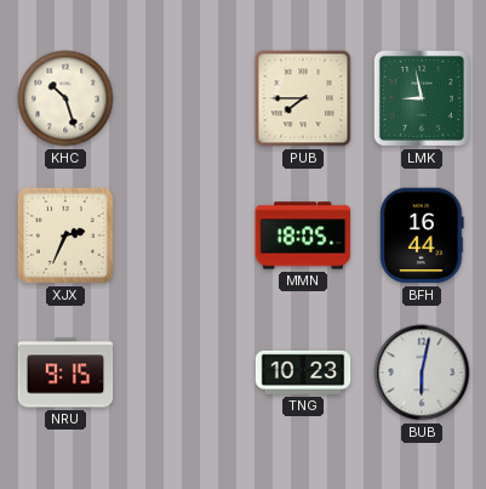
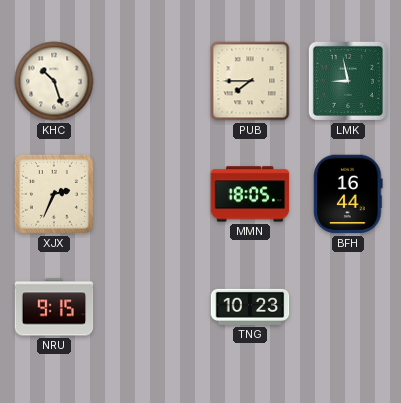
BUB: 6:02 -> none
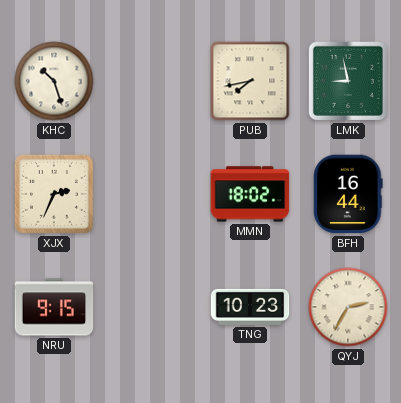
PUB: 7:45 -> 7:43
MMN: 18:05 -> 18:02
QYJ: none -> 2:35
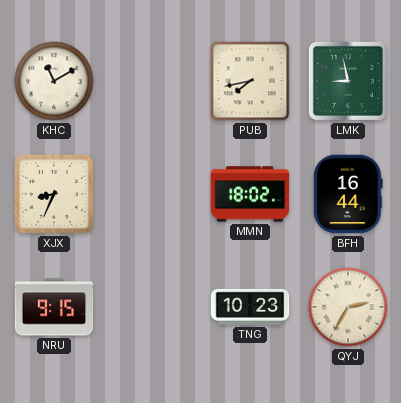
KHC: 10:27 -> 11:10
XJX: 2:34 -> 8:34
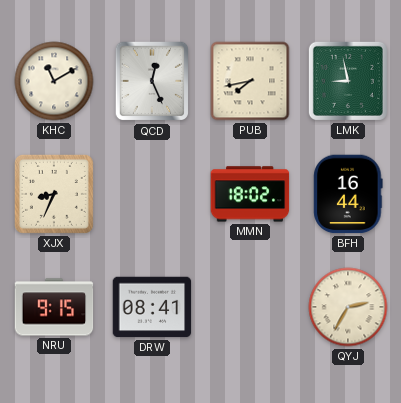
QCD: none -> 12:26
DRW: none -> 08:41
TNG: 10:23 -> none
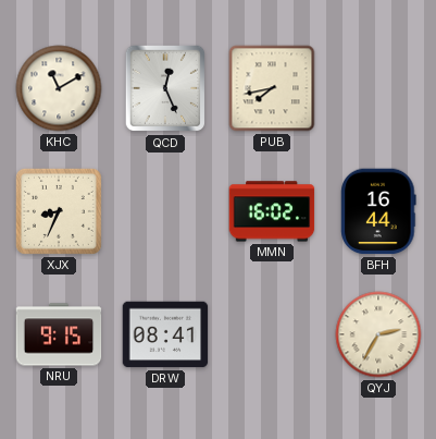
LMK: 8:58 -> none
MMN: 18:02 -> 16:02
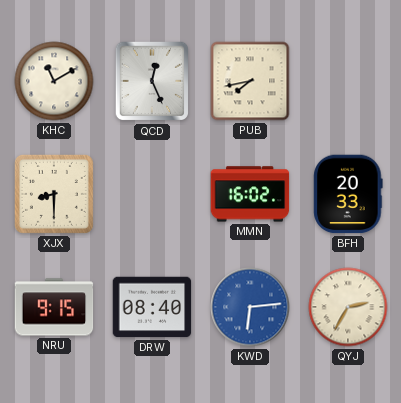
XJX: 8:34 -> 8:30
BFH: 16:44 -> 20:33
DRW: 08:41 -> 08:40
KWD: none -> 6:14
